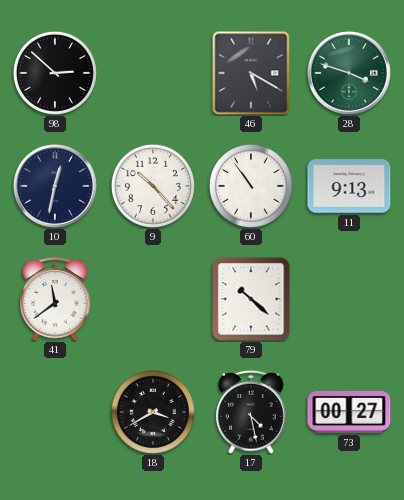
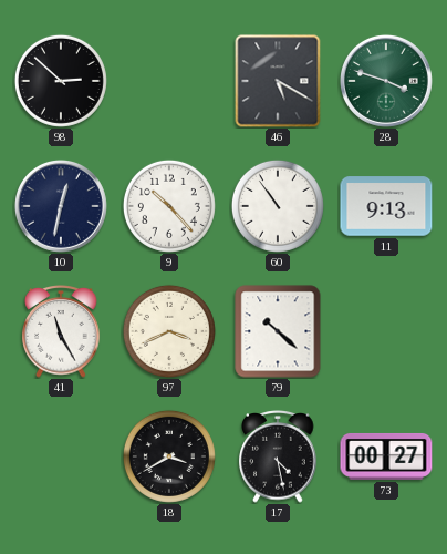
41: 11:39 -> 11:25
97: none -> 3:41
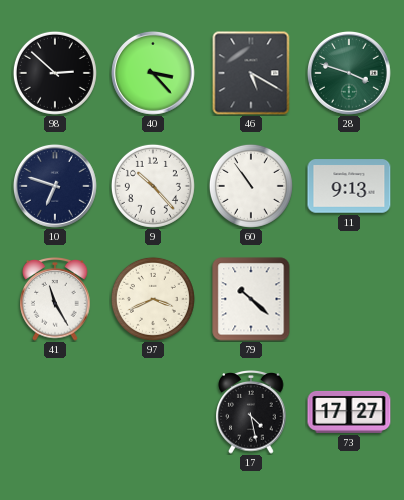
40: none -> 3:23
10: 12:32 -> 6:48
18: 3:40 -> none
73: 00:27 -> 17:27
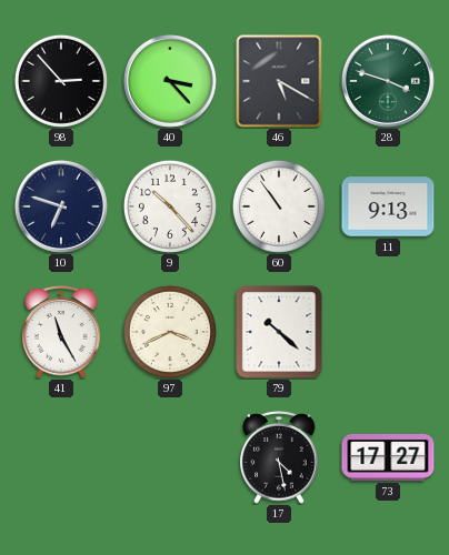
98: 2:52 -> 2:53
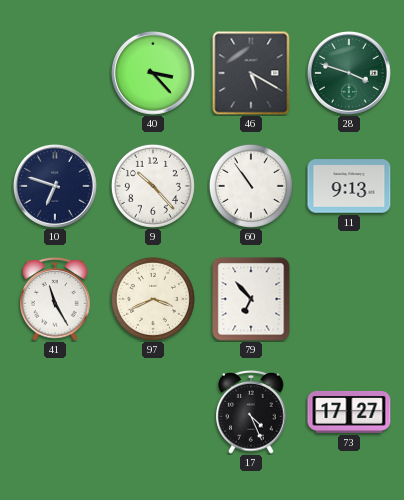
98: 2:53 -> none
79: 10:22 -> 6:53
17: 4:28 -> 4:26
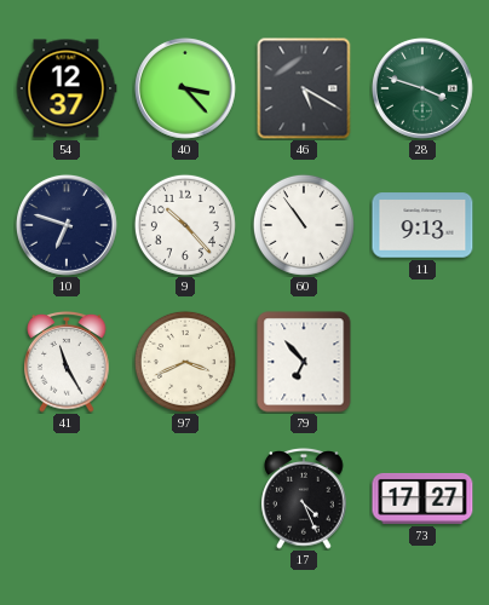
54: none -> 12:37
